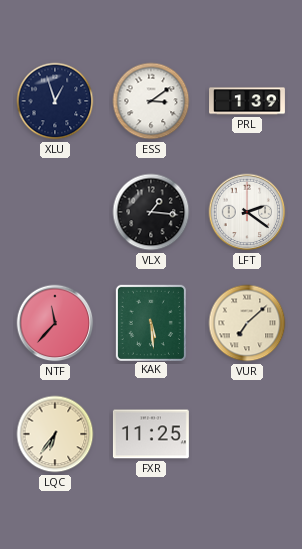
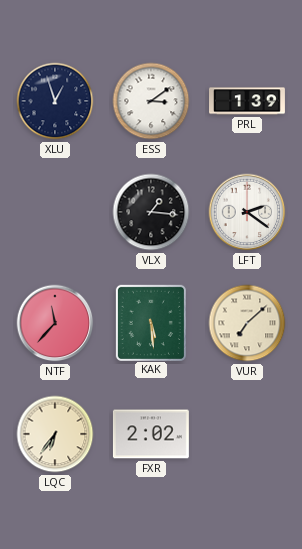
FXR: 11:25 -> 2:02
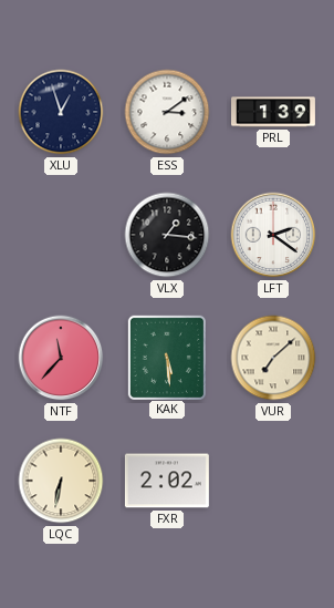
LQC: 6:36 -> 6:32
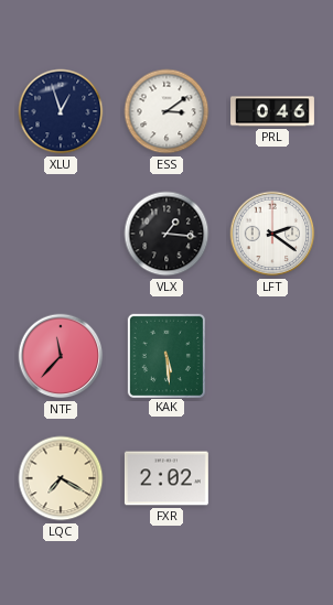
PRL: 1:39 -> 0:46
VUR: 7:08 -> none
LQC: 6:32 -> 7:20
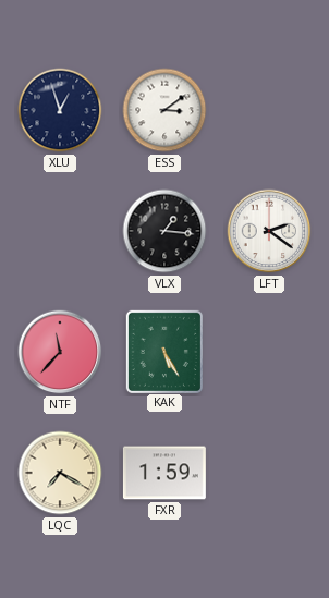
PRL: 0:46 -> none
KAK: 5:29 -> 5:25
FXR: 2:02 -> 1:59
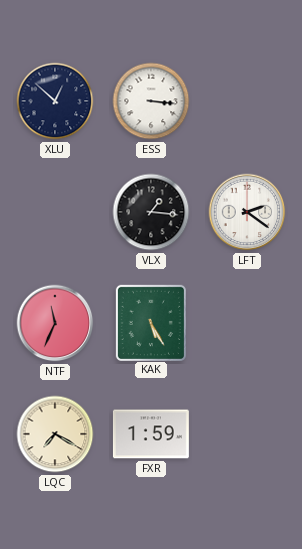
XLU: 12:57 -> 12:52
ESS: 3:09 -> 3:16
NTF: 11:37 -> 11:34
